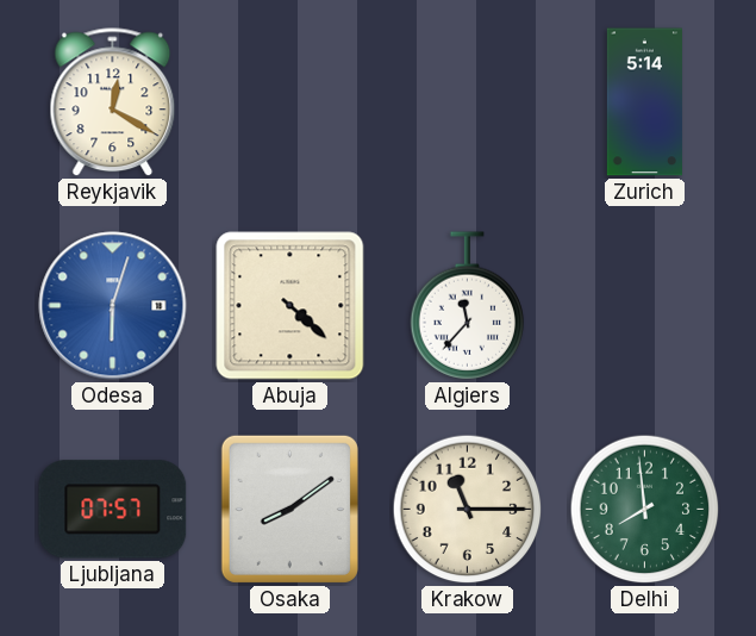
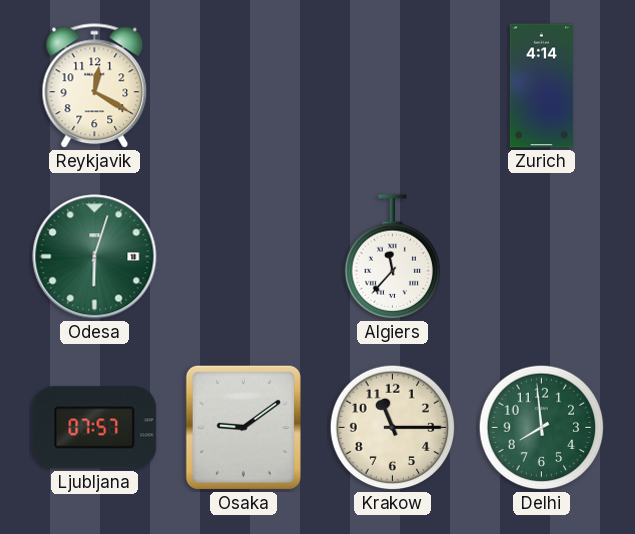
Zurich: 5:14 -> 4:14
Odesa dial: blue -> green
Abuja: 4:22 -> none
Osaka: 8:09 -> 9:09
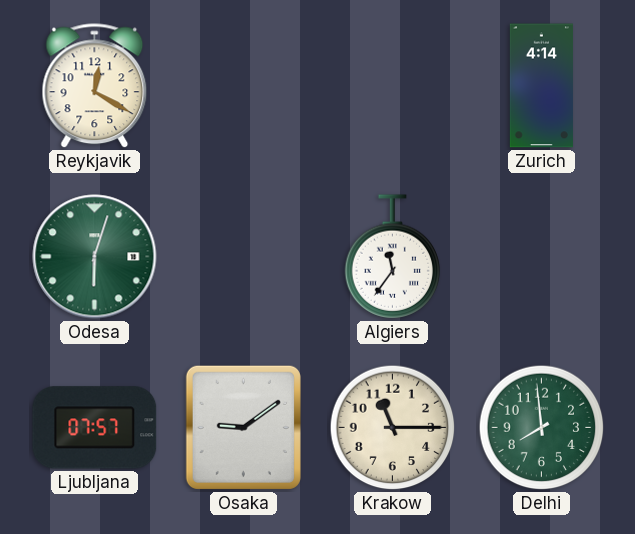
Algiers: 11:37 -> 11:36
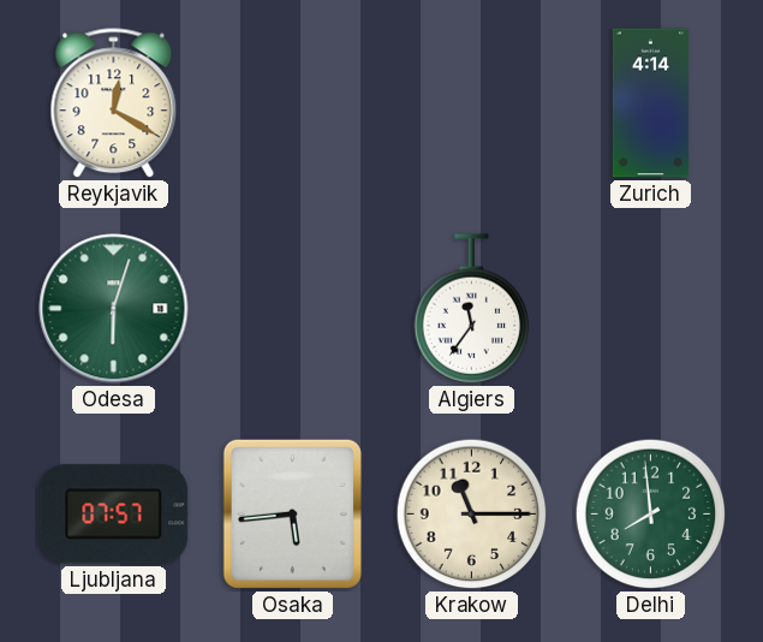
Osaka: 9:09 -> 5:44
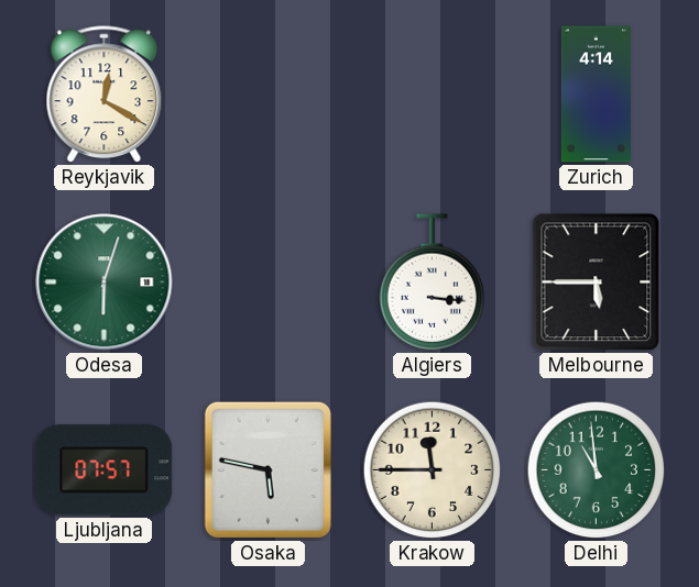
Algiers: 11:36 -> 3:16
Melbourne: none -> 5:45
Osaka: 5:44 -> 5:47
Krakow: 11:15 -> 11:45
Delhi: 7:59 -> 10:59
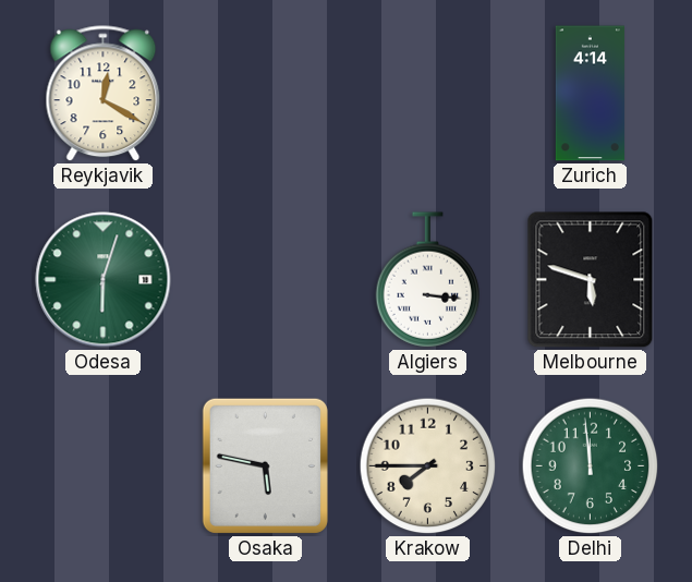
Melbourne: 5:45 -> 5:48
Ljubljana: 07:57 -> none
Krakow: 11:45 -> 7:45
Delhi: 10:59 -> 11:59
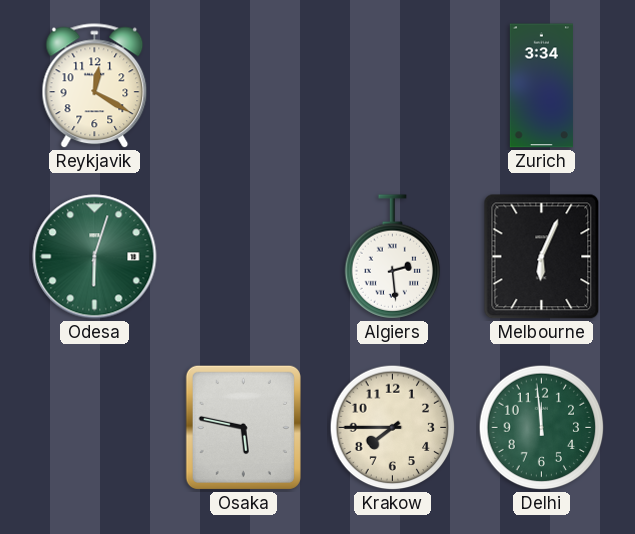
Zurich: 4:14 -> 3:34
Algiers: 3:16 -> 2:29
Melbourne: 5:48 -> 6:04
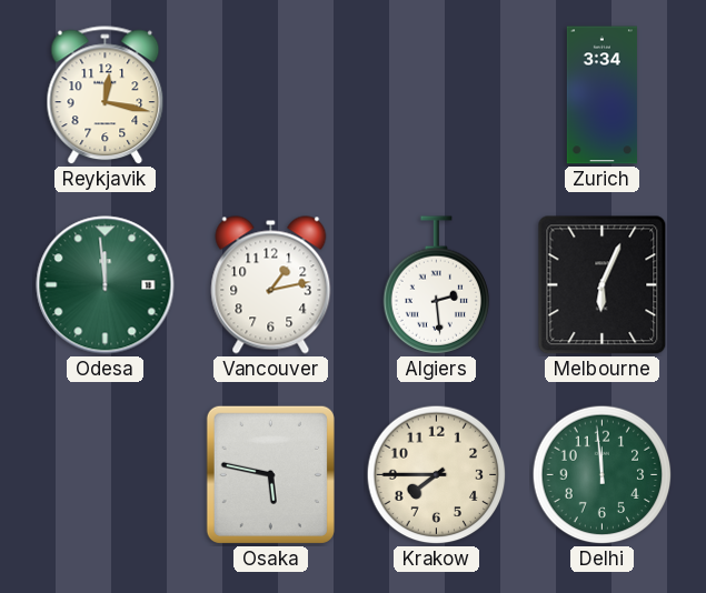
Reykjavik: 12:20 -> 12:17
Odesa: 6:03 -> 11:59
Vancouver: none -> 1:13
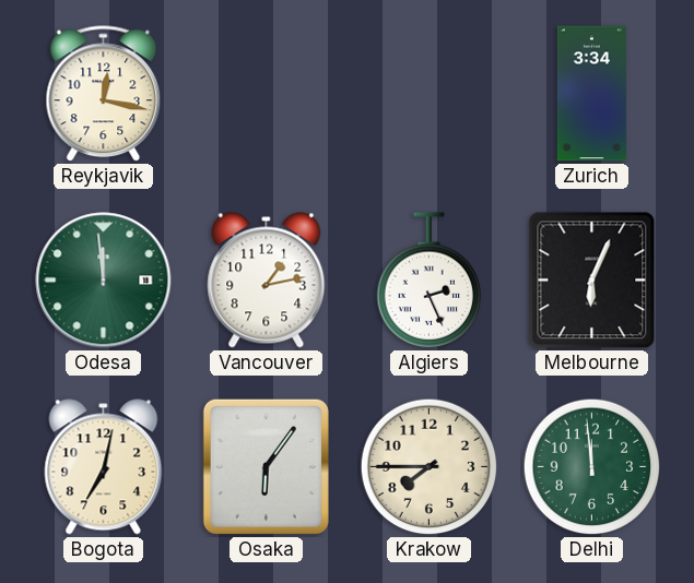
Algiers: 2:29 -> 2:26
Bogota: none -> 7:02
Osaka: 5:47 -> 6:06
